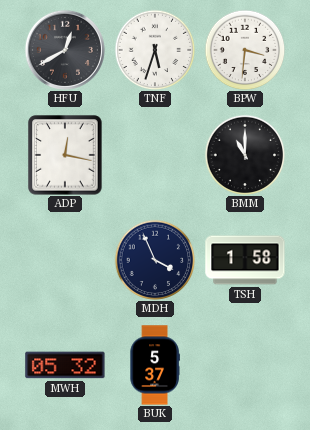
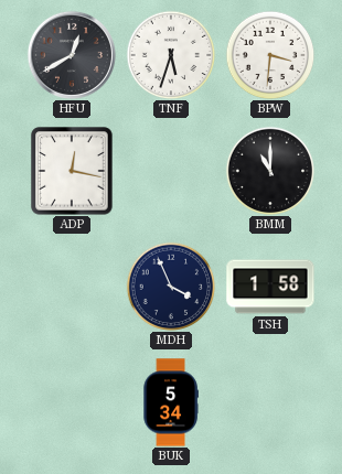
MWH: 05:32 -> none
BUK: 5:37 -> 5:34
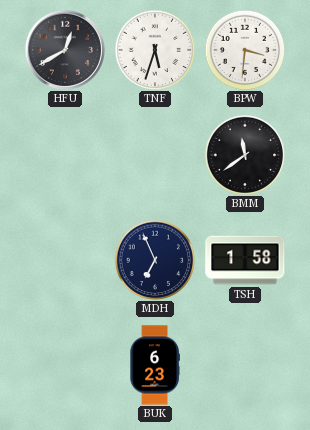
ADP: 12:17 -> none
BMM: 11:00 -> 11:39
MDH: 3:56 -> 6:56
BUK: 5:34 -> 6:23
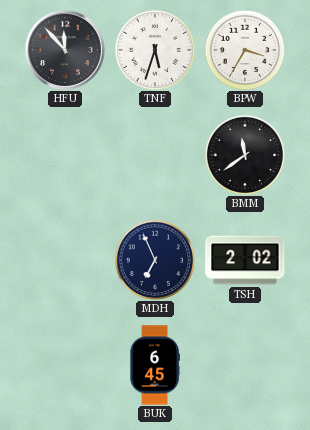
HFU: 12:40 -> 11:53
BPW: 3:31 -> 3:35
TSH: 1:58 -> 2:02
BUK: 6:23 -> 6:45
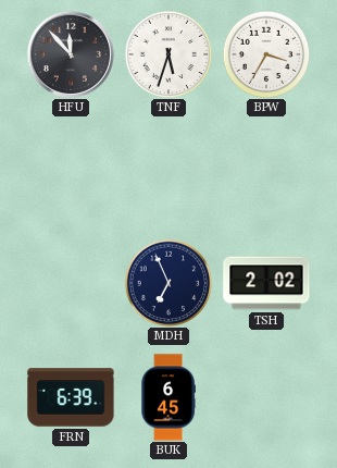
BMM: 11:39 -> none
FRN: none -> 6:39
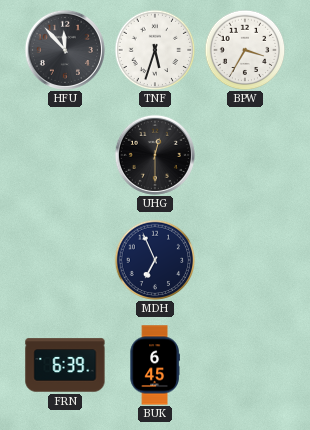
UHG: none -> 12:30
TSH: 2:02 -> none
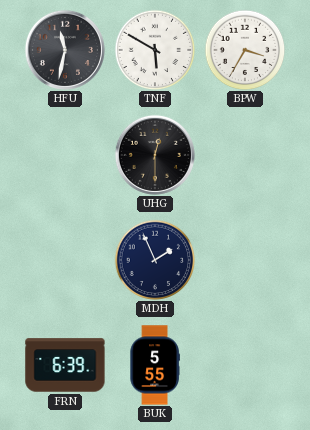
HFU: 11:53 -> 11:32
TNF: 5:33 -> 5:50
MDH: 6:56 -> 1:56
BUK: 6:45 -> 5:55
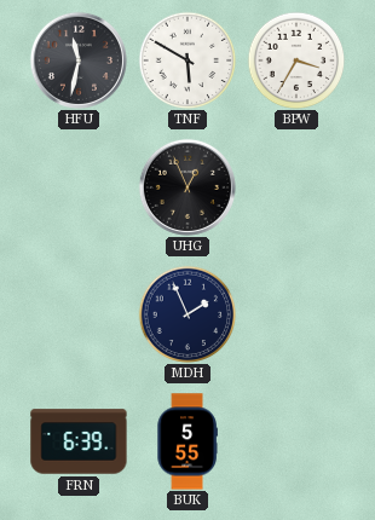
UHG: 12:30 -> 12:56
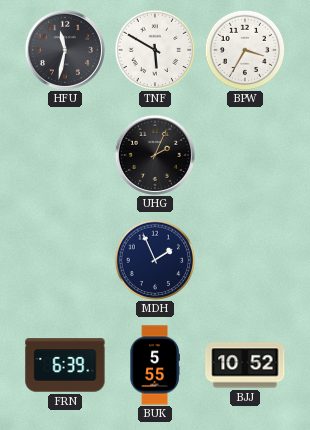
UHG: 12:56 -> 2:04
BJJ: none -> 10:52
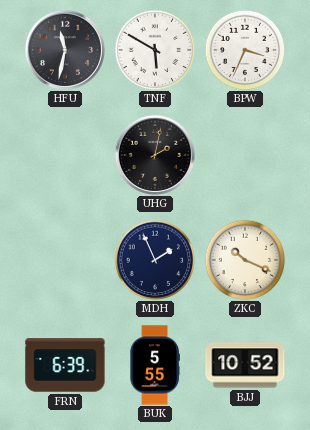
BPW: 3:35 -> 3:34
UHG: 2:04 -> 2:02
ZKC: none -> 10:19
